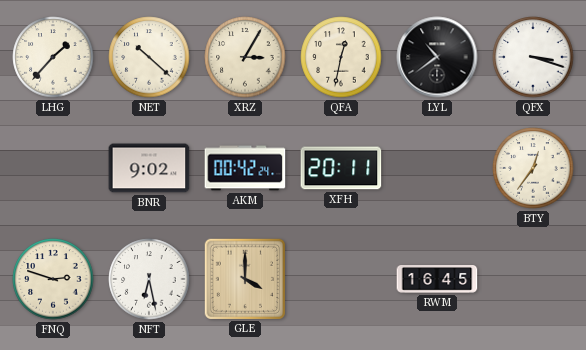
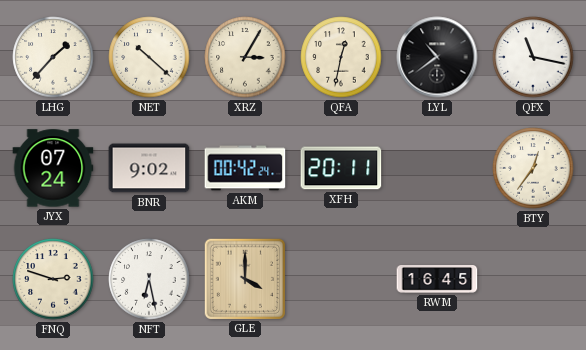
QFX: 3:18 -> 11:17
JYX: none -> 07:24
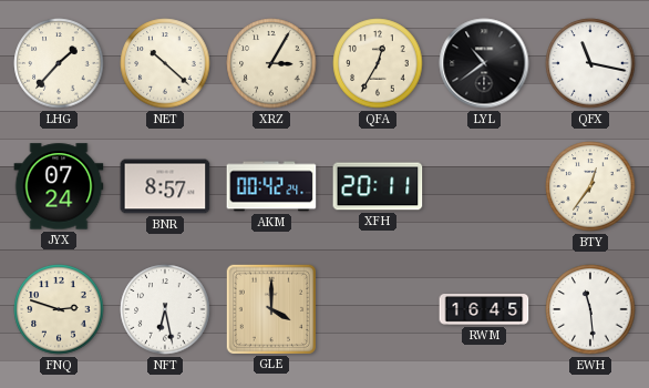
QFA: 12:32 -> 12:35
BNR: 9:02 -> 8:57
EWH: none -> 11:29
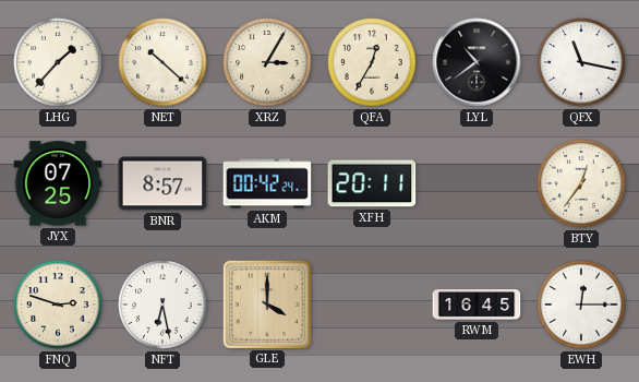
JYX: 07:24 -> 07:25
EWH: 11:29 -> 12:15
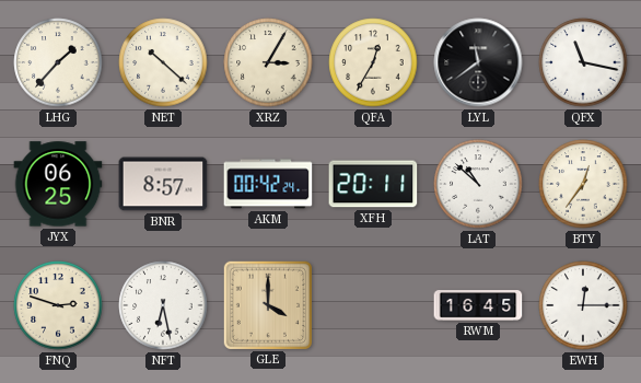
LYL: 10:39 -> 11:39
JYX: 07:25 -> 06:25
LAT: none -> 10:52
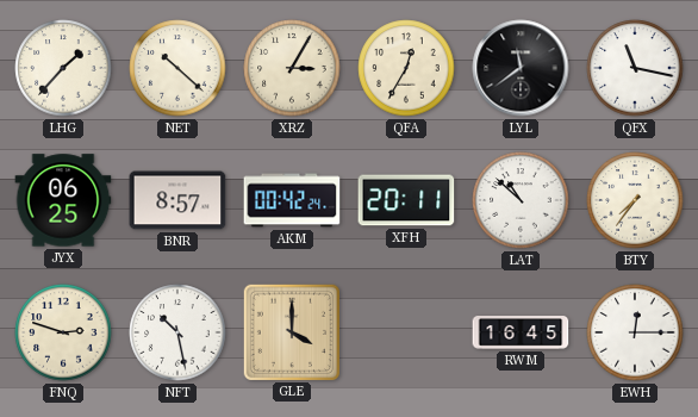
BTY: 12:36 -> 7:36
NFT: 6:28 -> 10:28
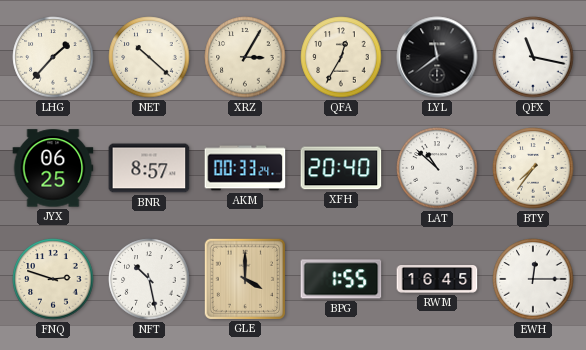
AKM: 00:42 -> 00:33
XFH: 20:11 -> 20:40
BPG: none -> 1:55
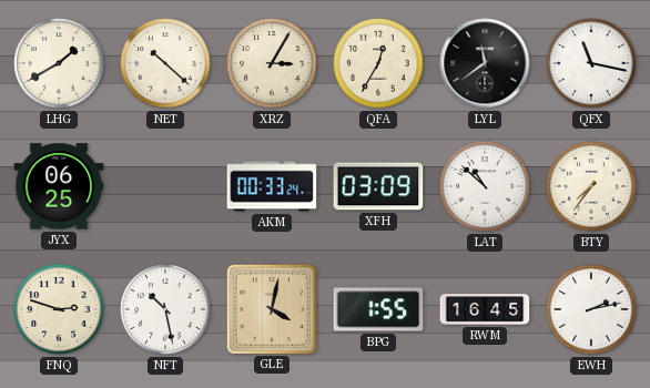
LHG: 1:37 -> 1:40
BNR: 8:57 -> none
XFH: 20:40 -> 03:09
GLE: 4:00 -> 4:02
EWH: 12:15 -> 2:13
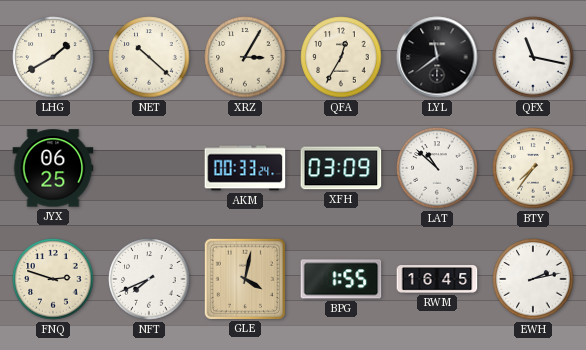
NFT: 10:28 -> 7:41
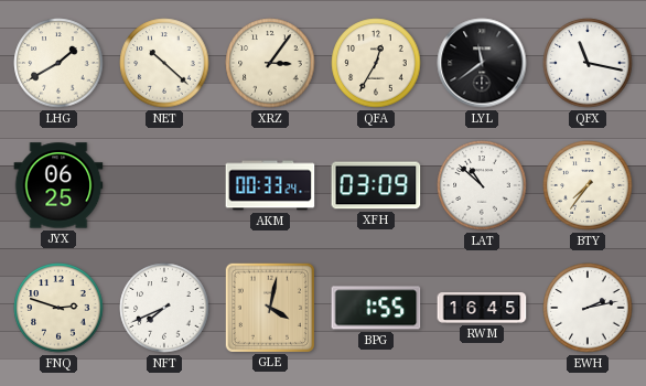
XRZ: 3:05 -> 3:06
